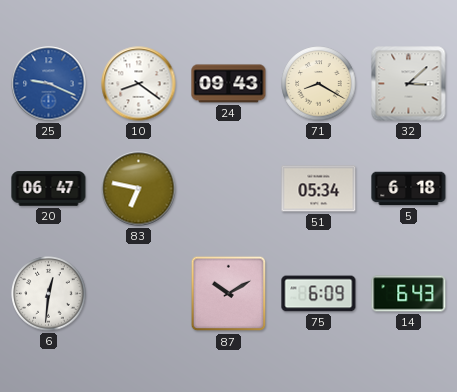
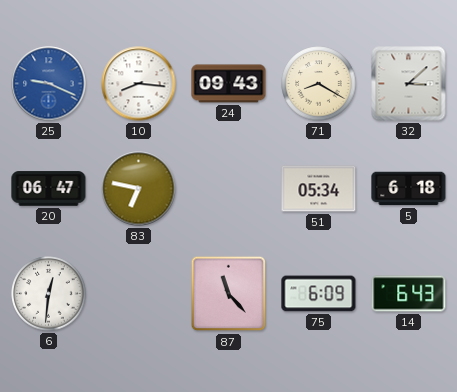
10: 8:21 -> 8:16
87: 10:10 -> 11:23
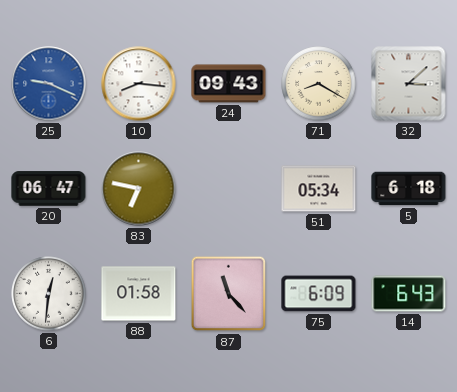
88: none -> 01:58
